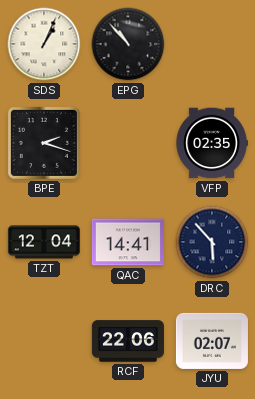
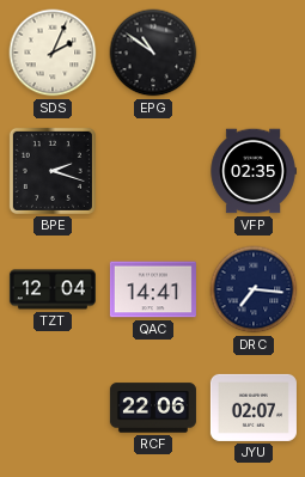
SDS: 1:04 -> 2:04
EPG: 10:53 -> 10:51
DRC: 5:53 -> 7:16
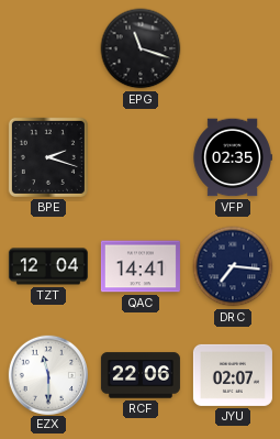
SDS: 2:04 -> none
EPG: 10:51 -> 11:18
EZX: none -> 11:30
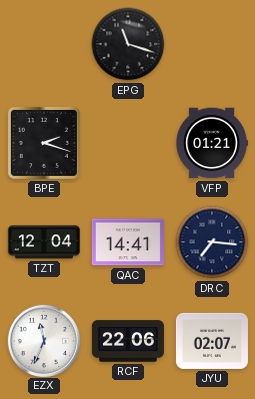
VFP: 02:35 -> 01:21
EZX: 11:30 -> 11:34
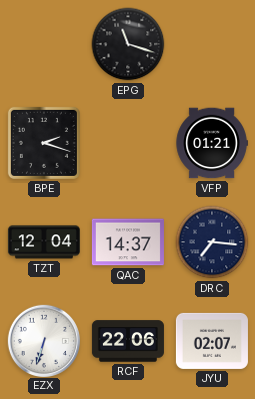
QAC: 14:41 -> 14:37
EZX: 11:34 -> 6:33
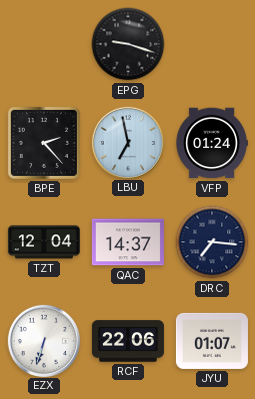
EPG: 11:18 -> 9:18
BPE: 2:18 -> 2:23
LBU: none -> 6:58
VFP: 01:21 -> 01:24
JYU: 02:07 -> 01:07
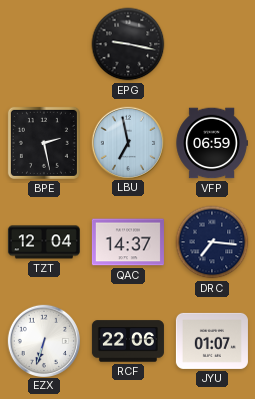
EPG: 9:18 -> 9:17
BPE: 2:23 -> 2:28
VFP: 01:24 -> 06:59
